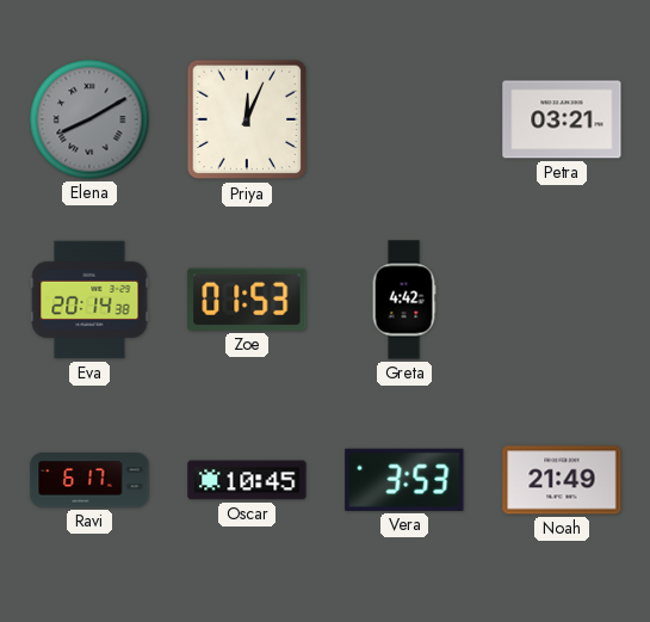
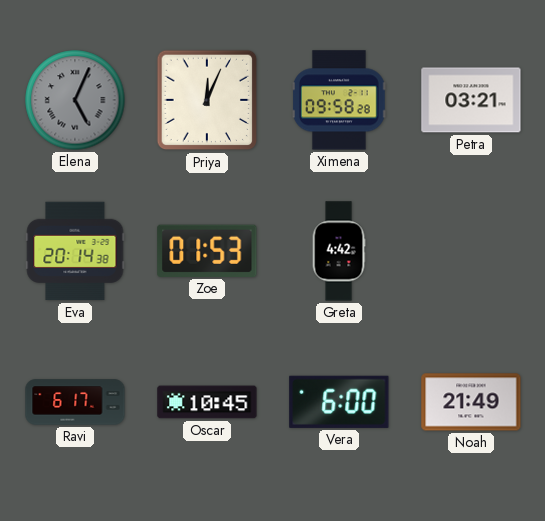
Elena: 8:10 -> 5:04
Ximena: none -> 09:58
Vera: 3:53 -> 6:00
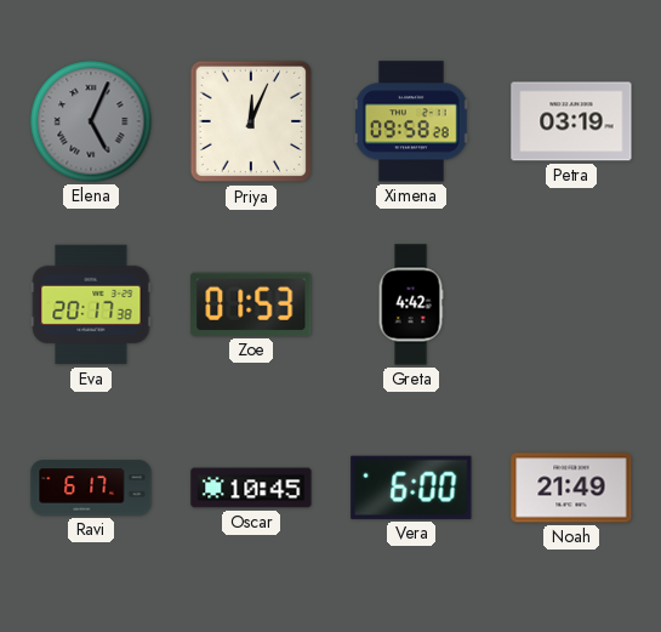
Petra: 03:21 -> 03:19
Eva: 20:14 -> 20:17
